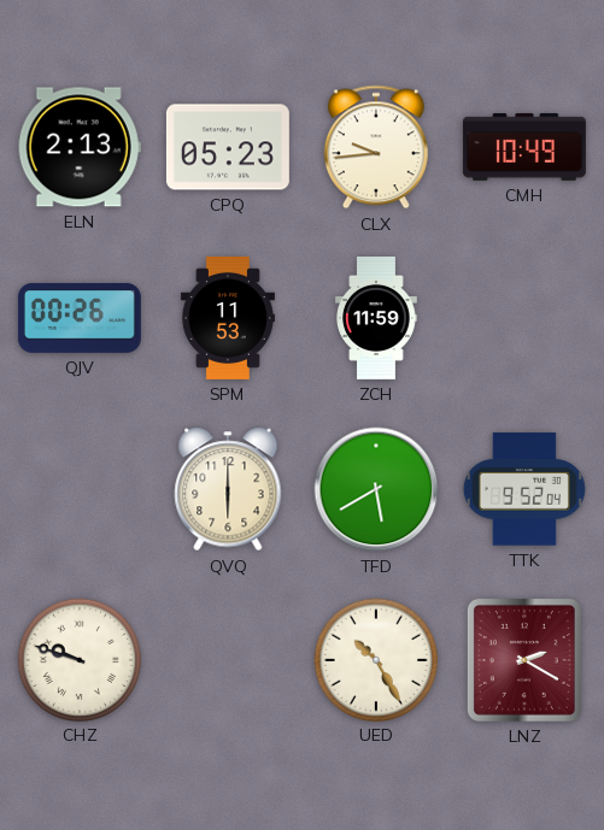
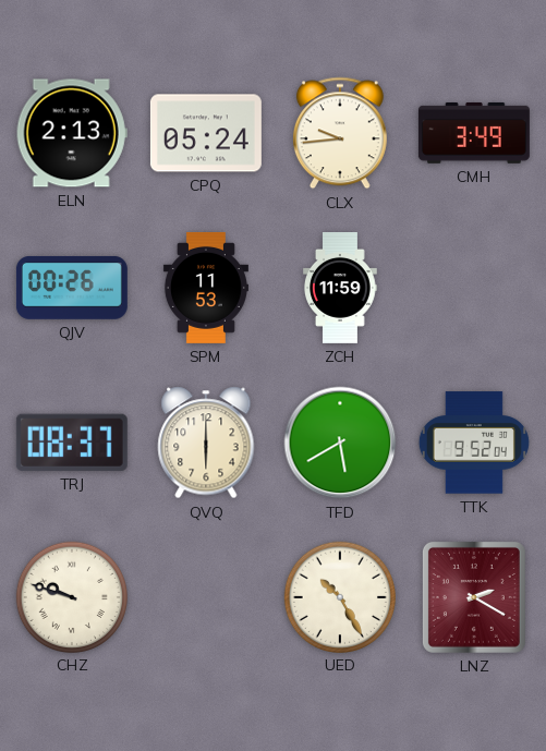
CPQ: 05:23 -> 05:24
CMH: 10:49 -> 3:49
TRJ: none -> 08:37
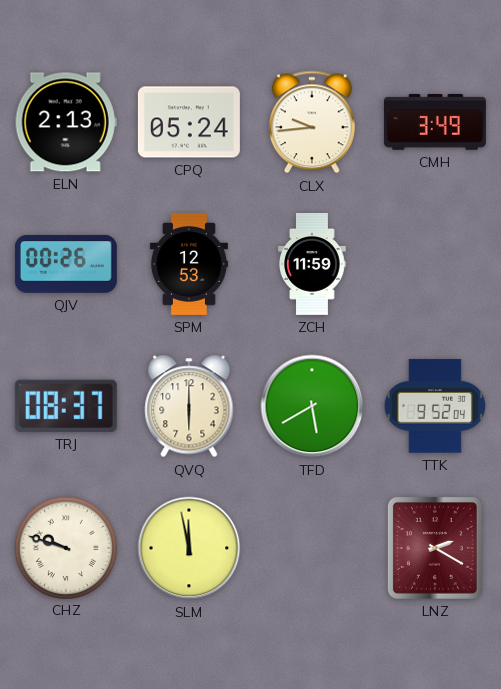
SPM: 11:53 -> 12:53
SLM: none -> 11:58
UED: 10:25 -> none
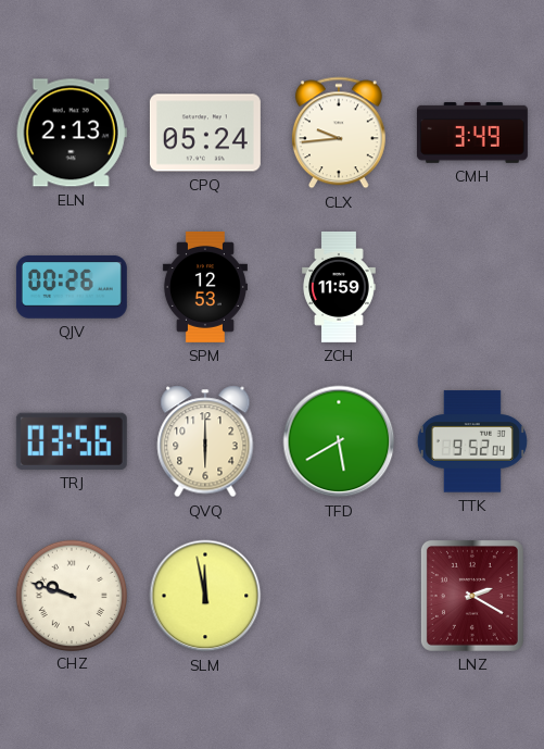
TRJ: 08:37 -> 03:56
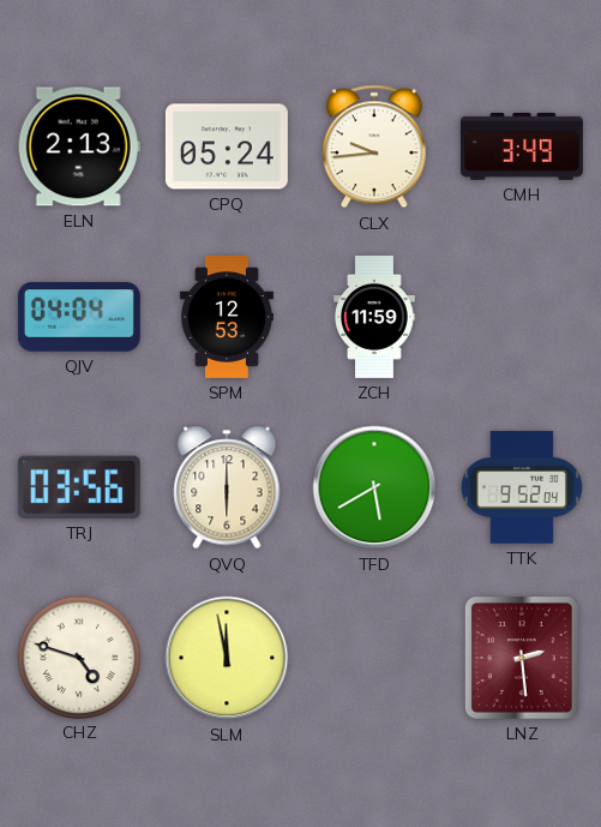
QJV: 00:26 -> 04:04
CHZ: 9:48 -> 4:48
LNZ: 2:20 -> 2:29
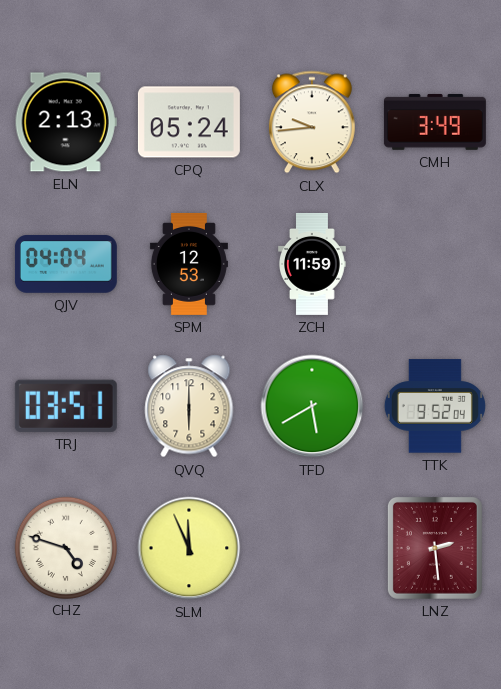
TRJ: 03:56 -> 03:51
SLM: 11:58 -> 11:56
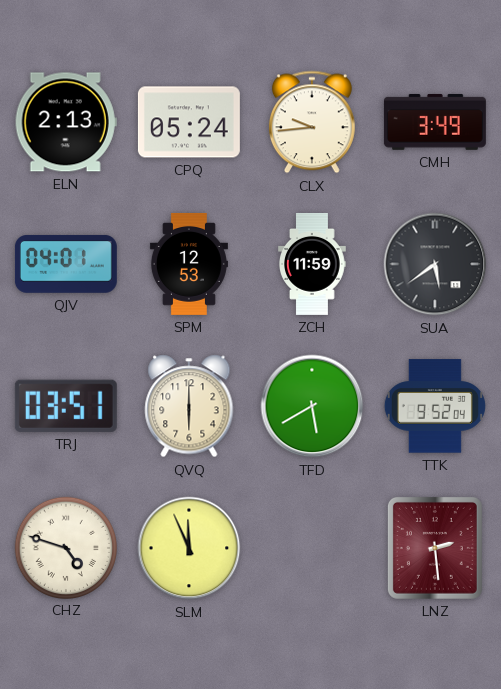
QJV: 04:04 -> 04:01
SUA: none -> 5:39
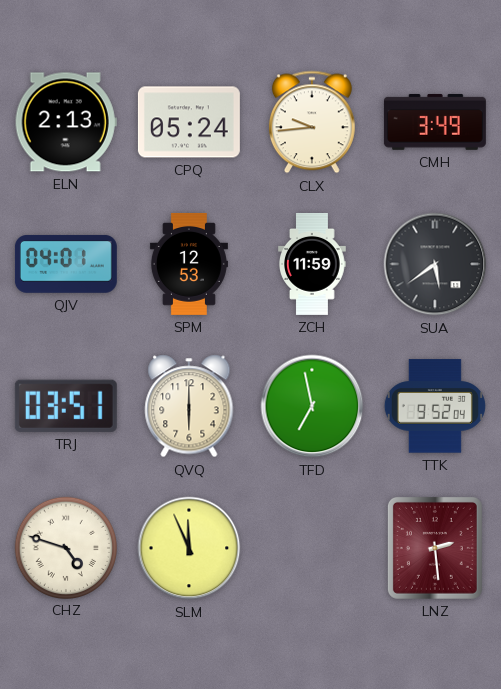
TFD: 5:40 -> 6:58
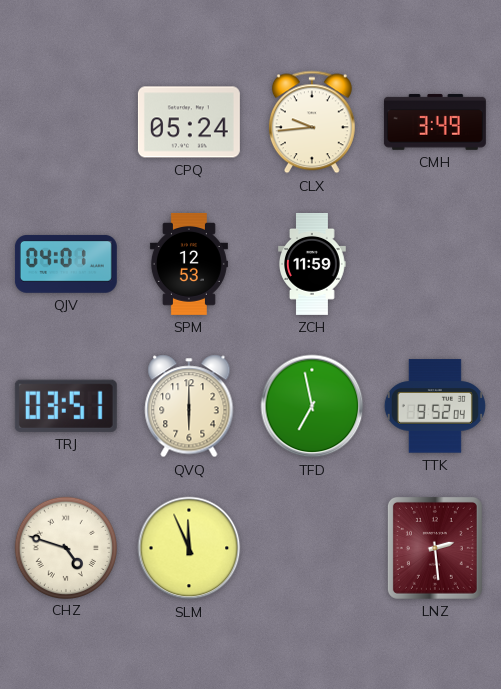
ELN: 2:13 -> none
SUA: 5:39 -> none
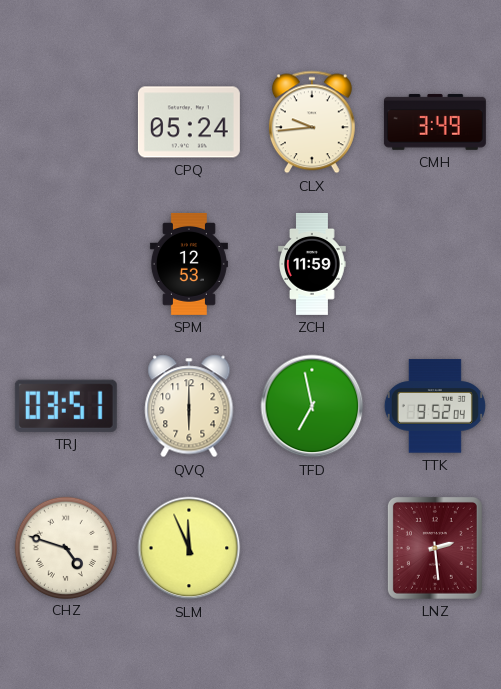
QJV: 04:01 -> none
